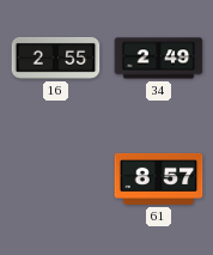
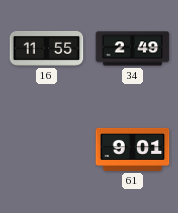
16: 2:55 -> 11:55
61: 8:57 -> 9:01
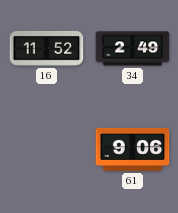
16: 11:55 -> 11:52
61: 9:01 -> 9:06
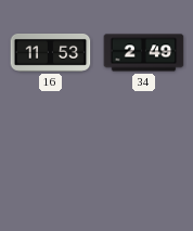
16: 11:52 -> 11:53
61: 9:06 -> none
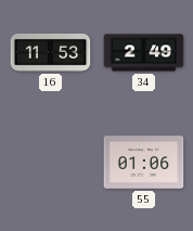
55: none -> 01:06
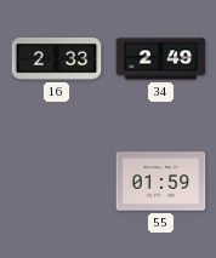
16: 11:53 -> 2:33
55: 01:06 -> 01:59
